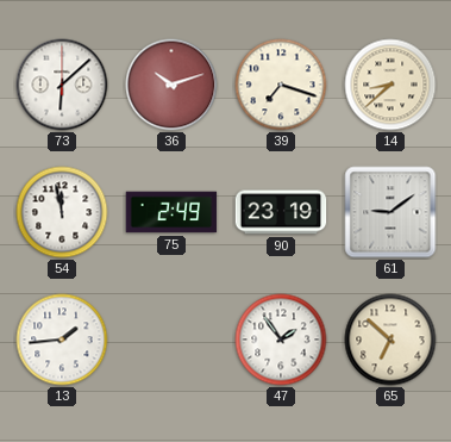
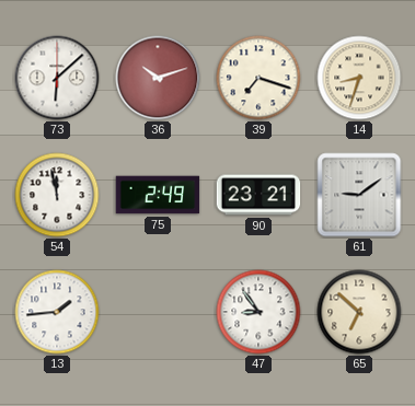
14: 8:38 -> 8:33
90: 23:19 -> 23:21
47: 1:54 -> 8:54
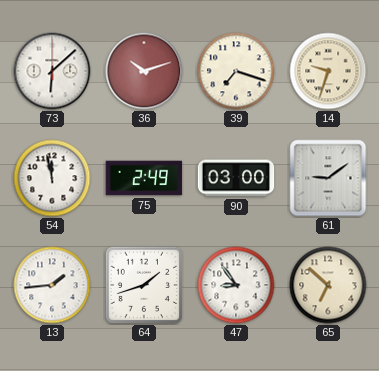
14: 8:33 -> 9:33
90: 23:21 -> 03:00
64: none -> 1:42
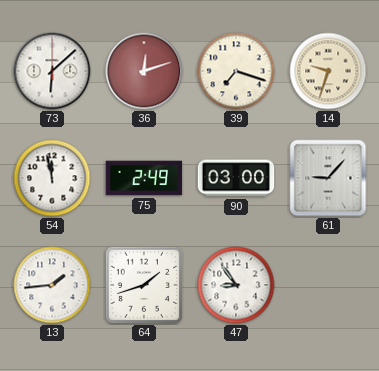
36: 10:12 -> 12:12
61: 9:09 -> 9:07
65: 6:52 -> none
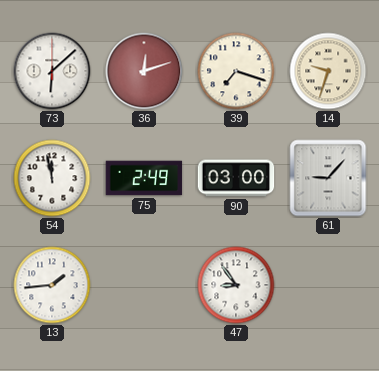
64: 1:42 -> none
